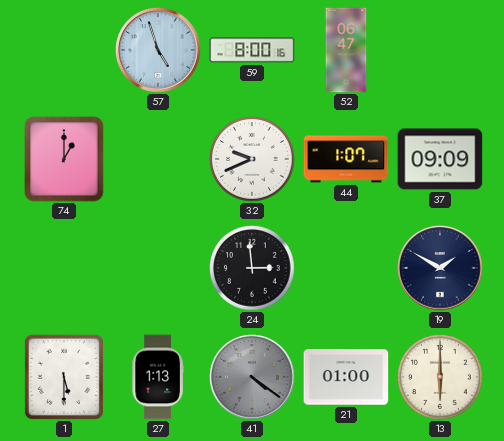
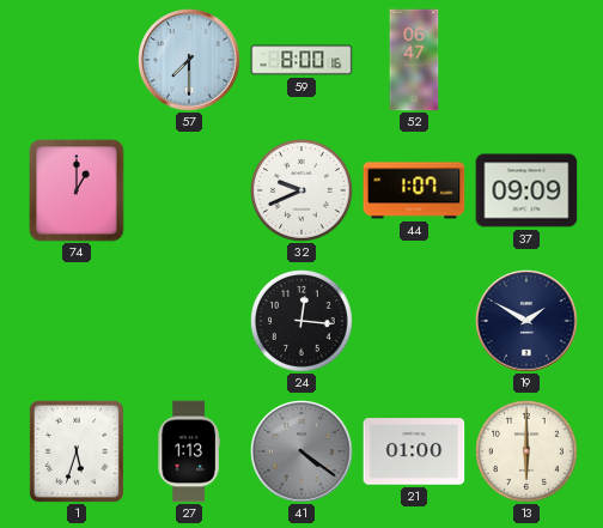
57: 4:57 -> 7:30
24: 2:59 -> 12:16
1: 5:30 -> 5:33
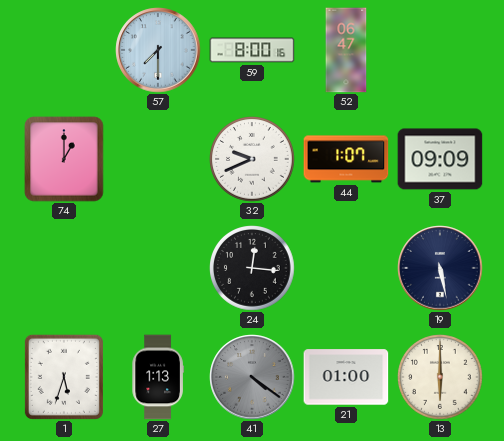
19: 1:50 -> 5:28
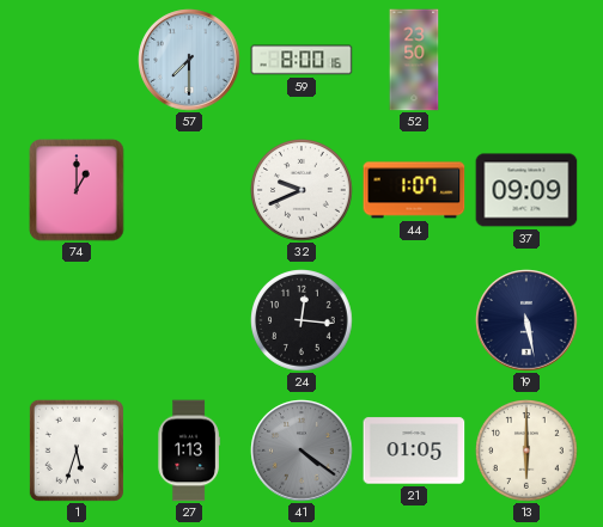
52: 06:47 -> 23:50
21: 01:00 -> 01:05
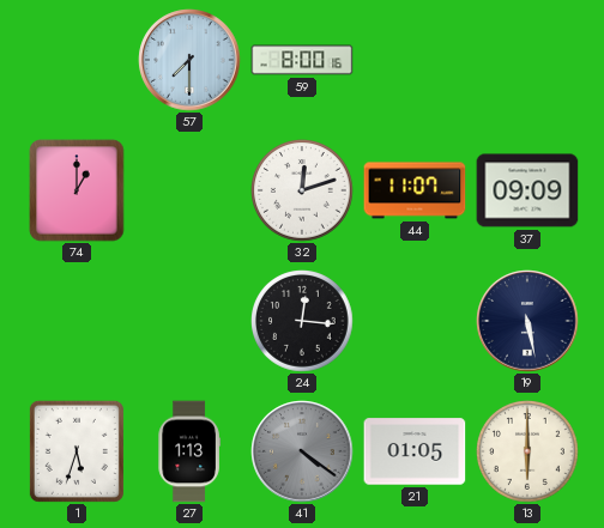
52: 23:50 -> none
32: 9:41 -> 12:12
44: 1:07 -> 11:07
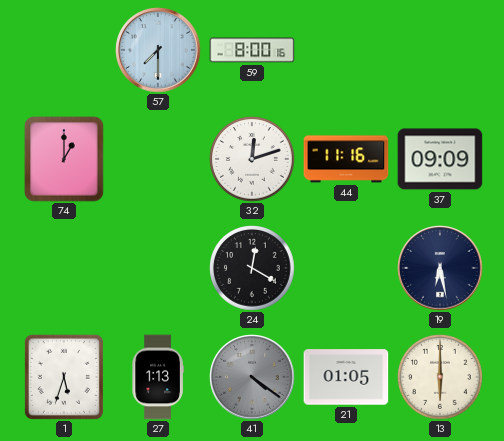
44: 11:07 -> 11:16
24: 12:16 -> 12:20
19: 5:28 -> 6:28
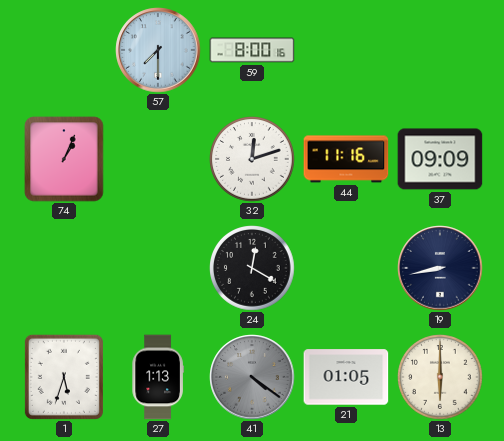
74: 1:00 -> 1:04
19: 6:28 -> 8:43
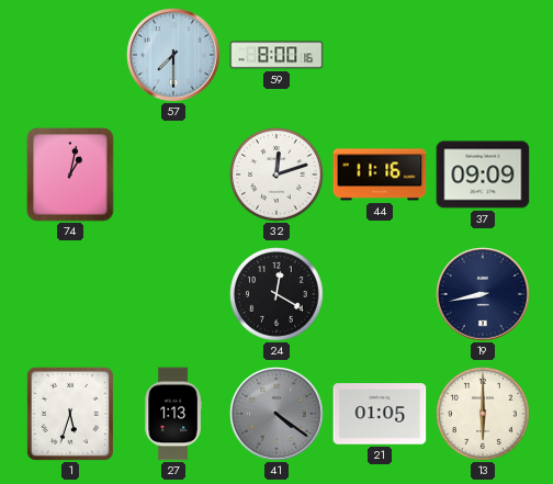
74: 1:04 -> 1:02
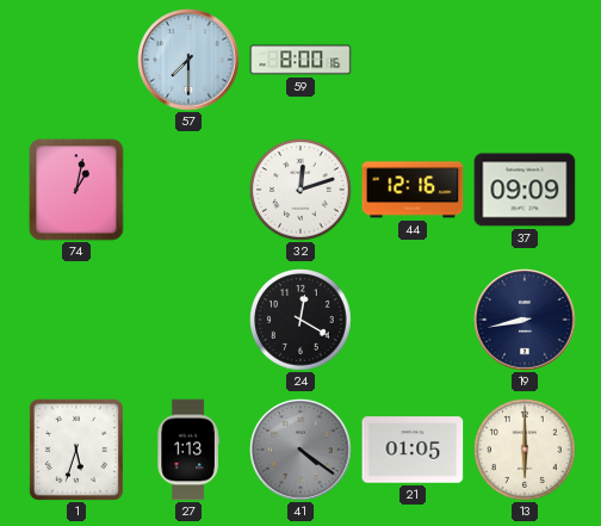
44: 11:16 -> 12:16
